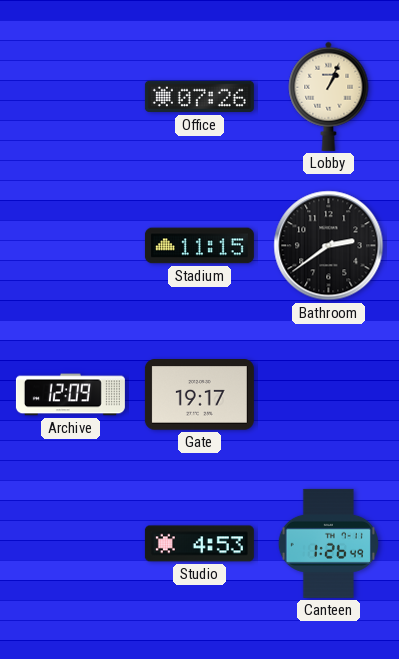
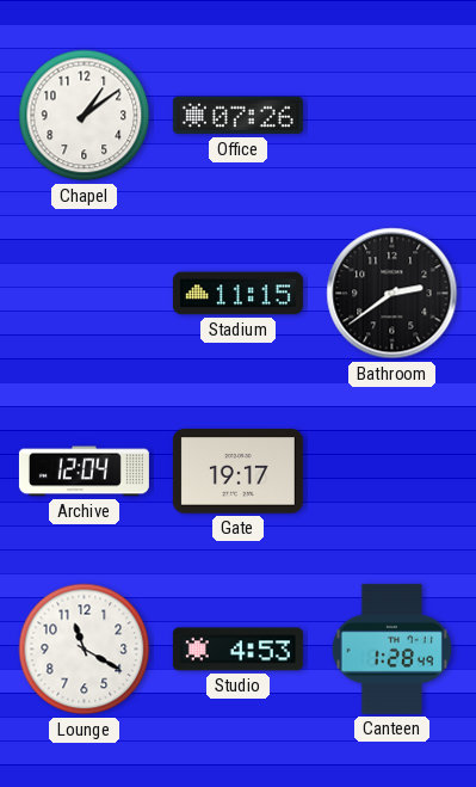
Chapel: none -> 1:09
Lobby: 1:04 -> none
Archive: 12:09 -> 12:04
Lounge: none -> 11:20
Canteen: 1:26 -> 1:28
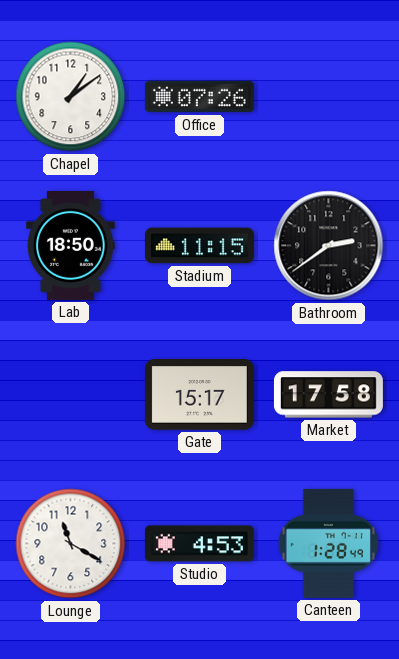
Lab: none -> 18:50
Archive: 12:04 -> none
Gate: 19:17 -> 15:17
Market: none -> 17:58
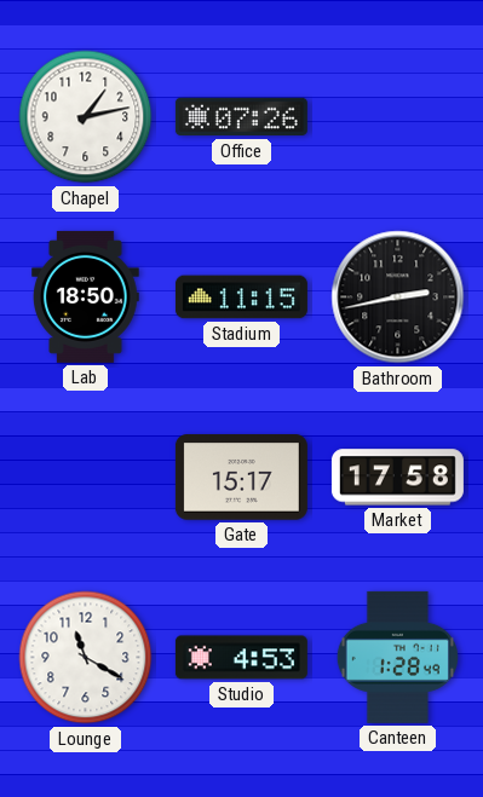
Chapel: 1:09 -> 1:13
Bathroom: 2:39 -> 2:43
